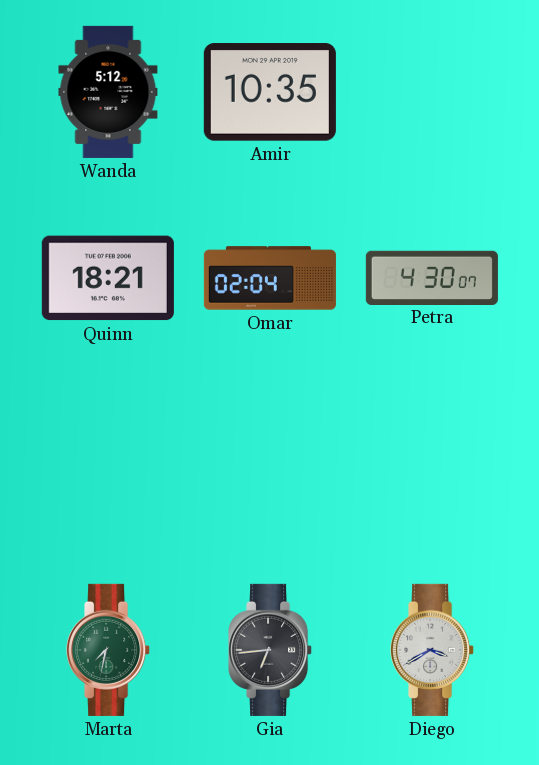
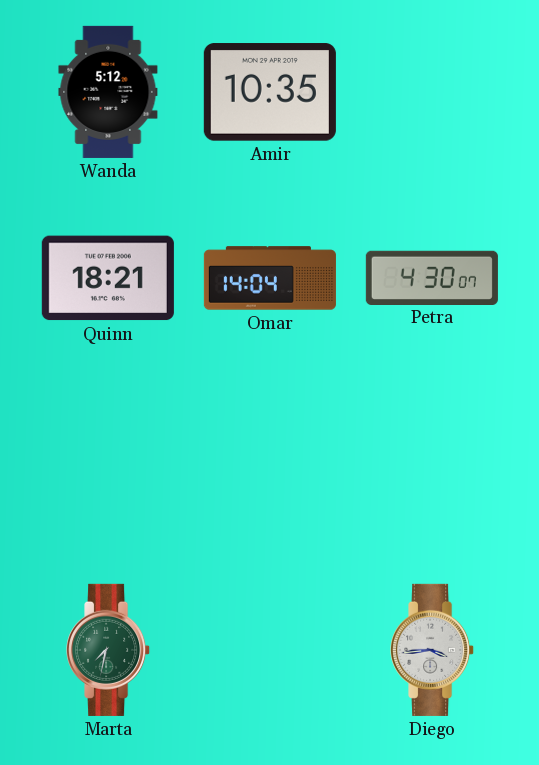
Omar: 02:04 -> 14:04
Gia: 6:44 -> none
Diego: 3:40 -> 3:44
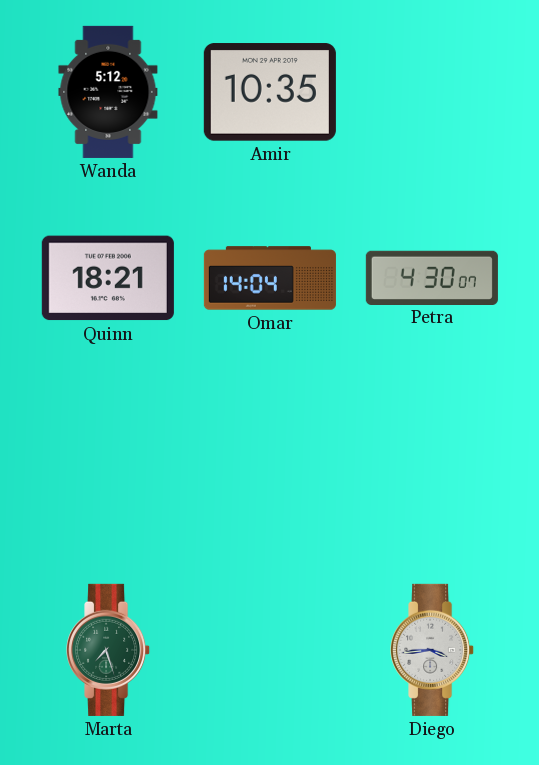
Marta: 7:32 -> 7:27
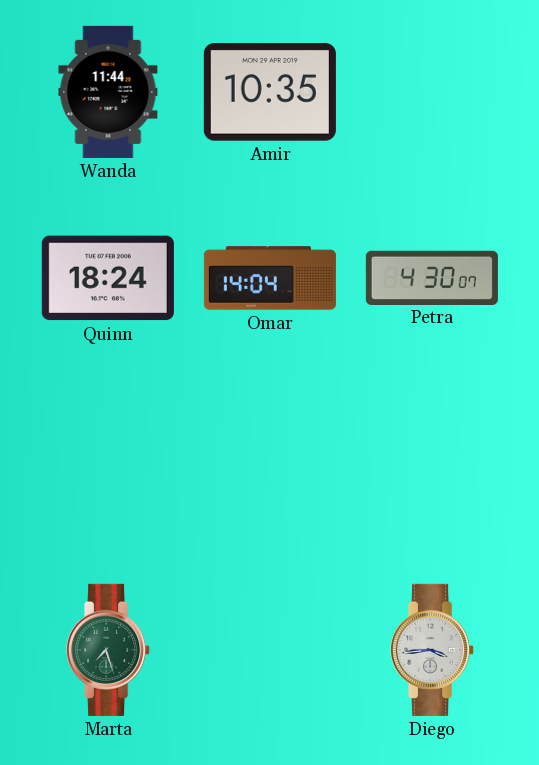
Wanda: 5:12 -> 11:44
Quinn: 18:21 -> 18:24
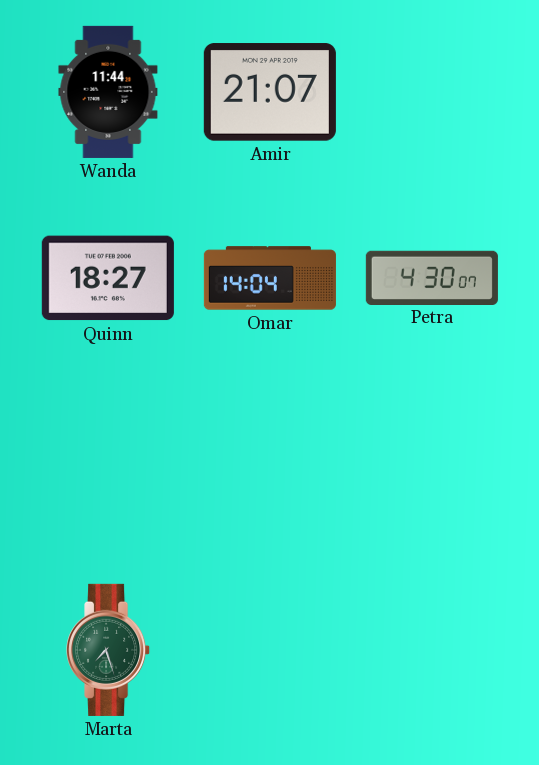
Amir: 10:35 -> 21:07
Quinn: 18:24 -> 18:27
Diego: 3:44 -> none
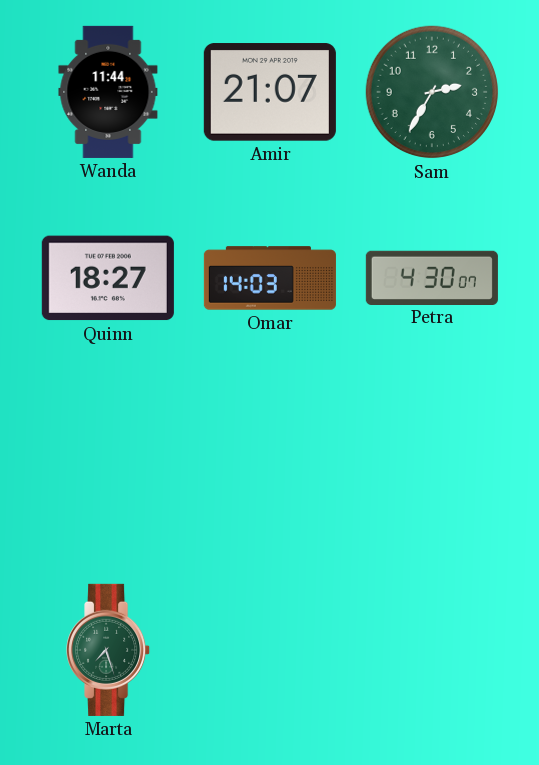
Sam: none -> 2:35
Omar: 14:04 -> 14:03
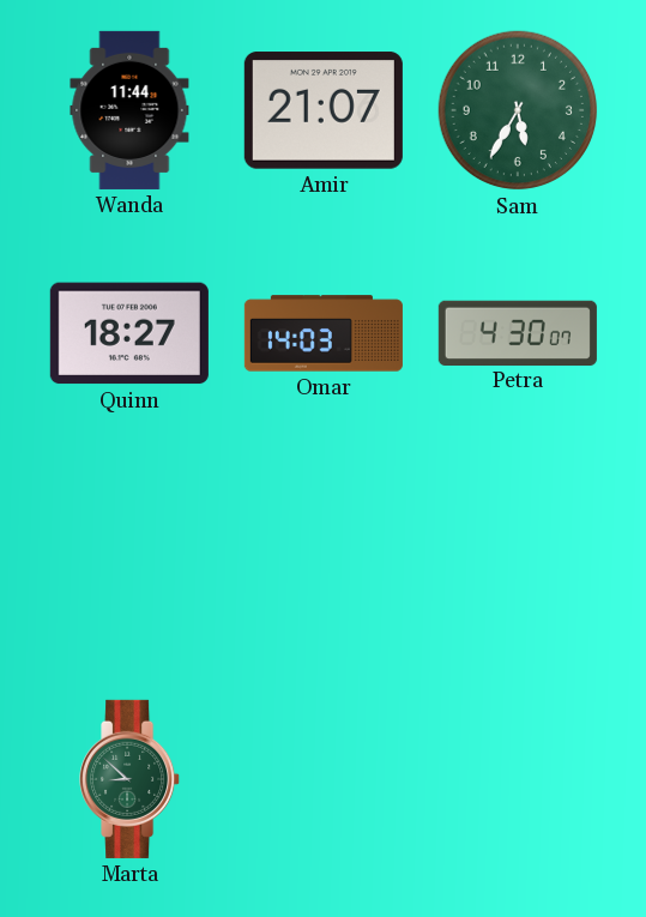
Sam: 2:35 -> 5:35
Marta: 7:27 -> 8:52
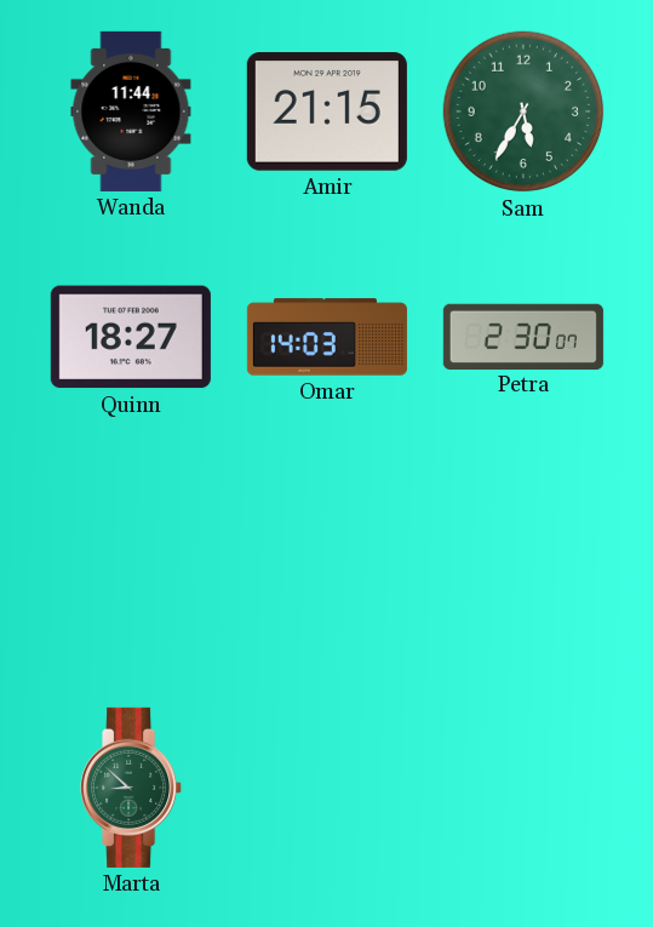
Amir: 21:07 -> 21:15
Petra: 4:30 -> 2:30
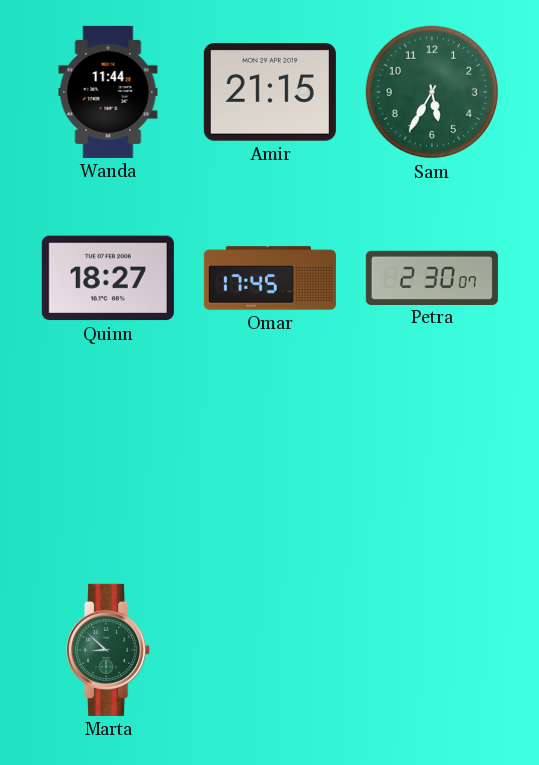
Omar: 14:03 -> 17:45
